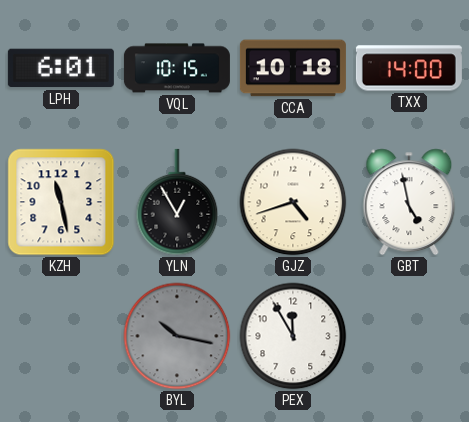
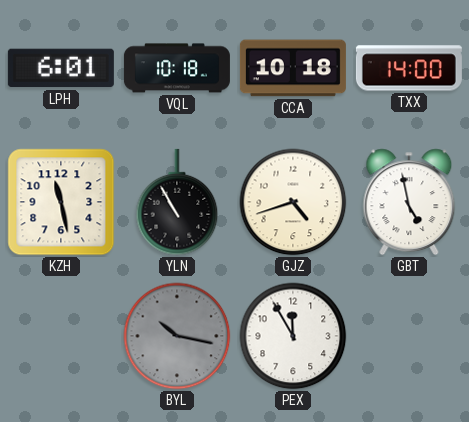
VQL: 10:15 -> 10:18
YLN: 12:55 -> 10:55
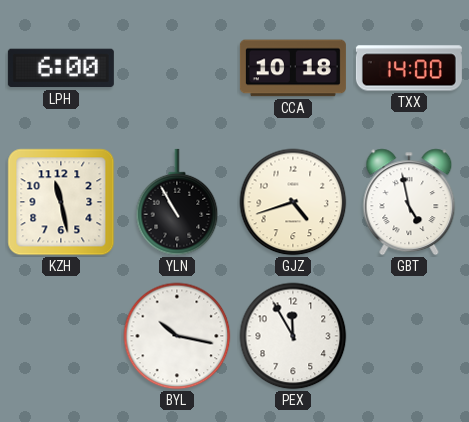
LPH: 6:01 -> 6:00
VQL: 10:18 -> none
BYL dial: grey -> white
